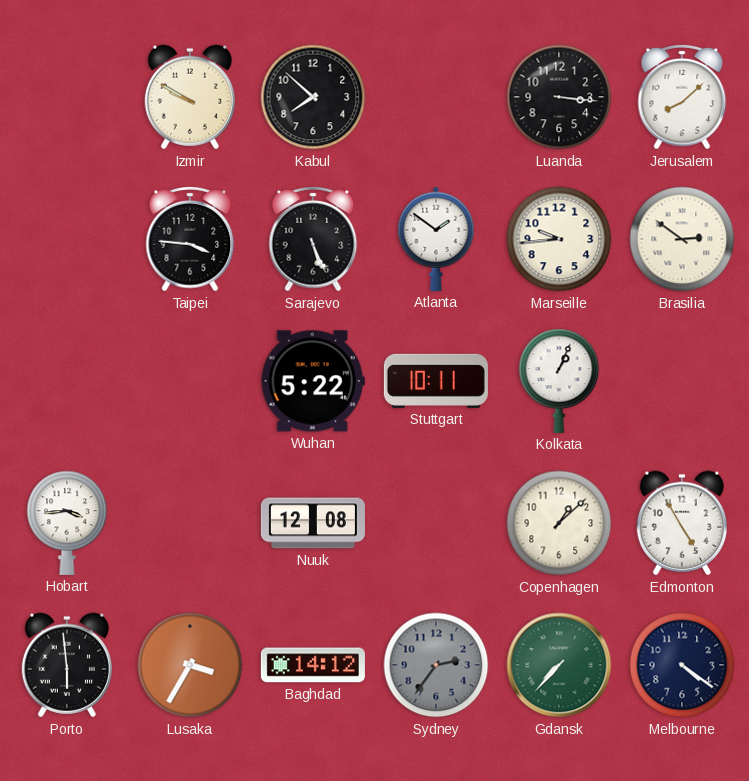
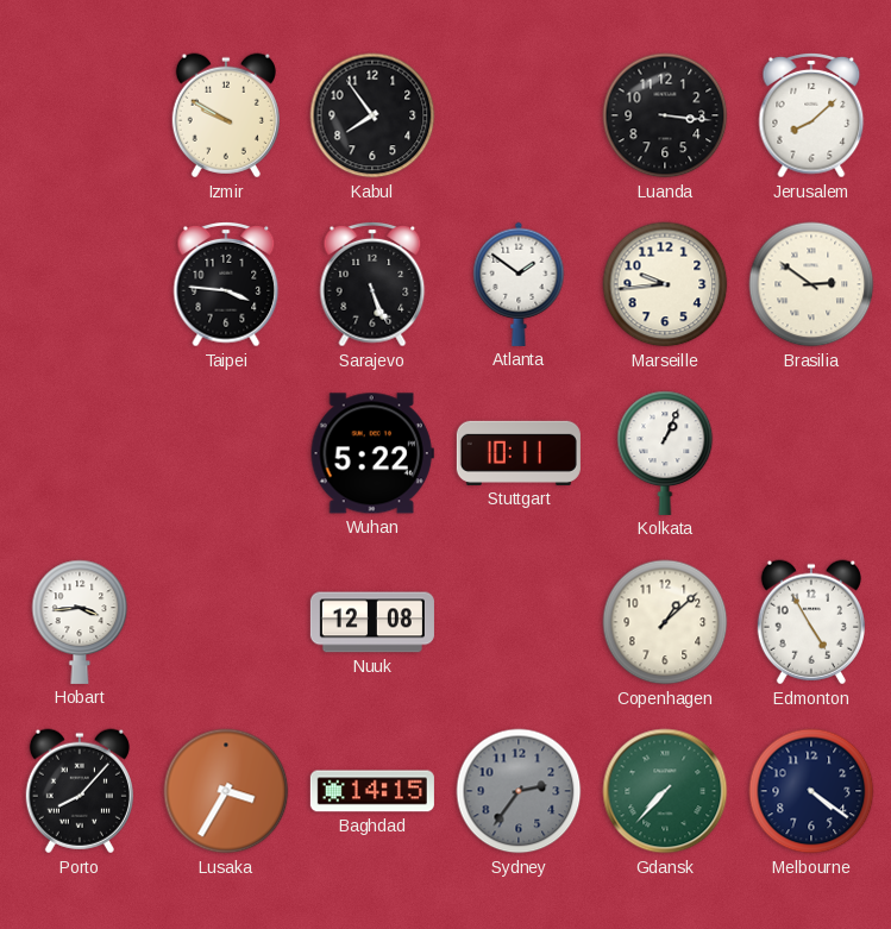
Kabul: 7:52 -> 7:54
Porto: 5:59 -> 8:07
Baghdad: 14:12 -> 14:15
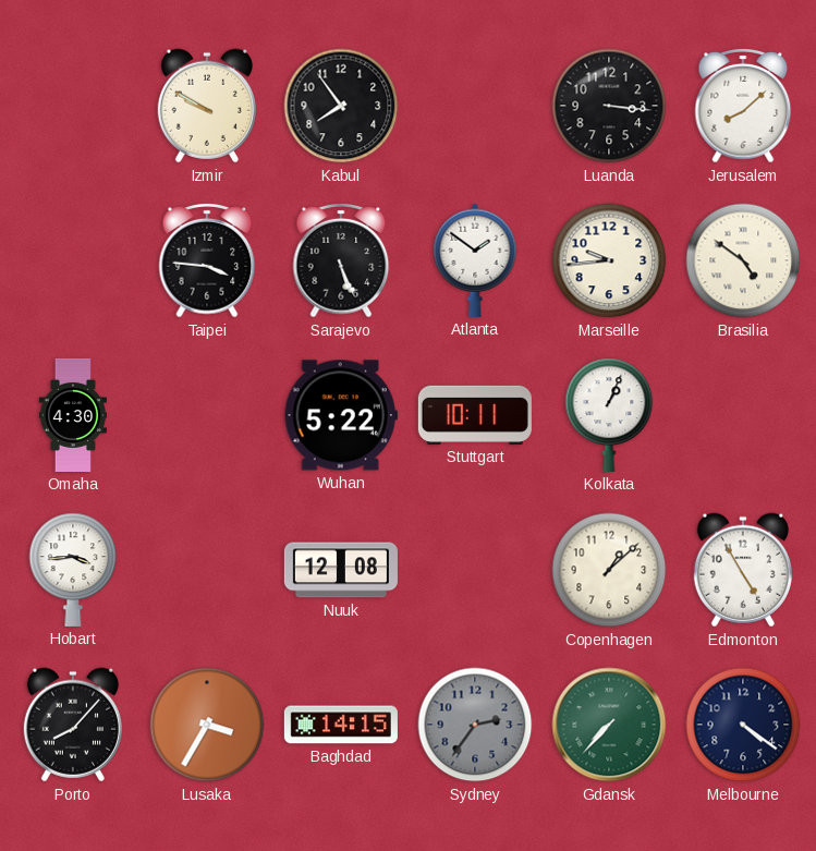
Brasilia: 2:51 -> 4:51
Omaha: none -> 4:30
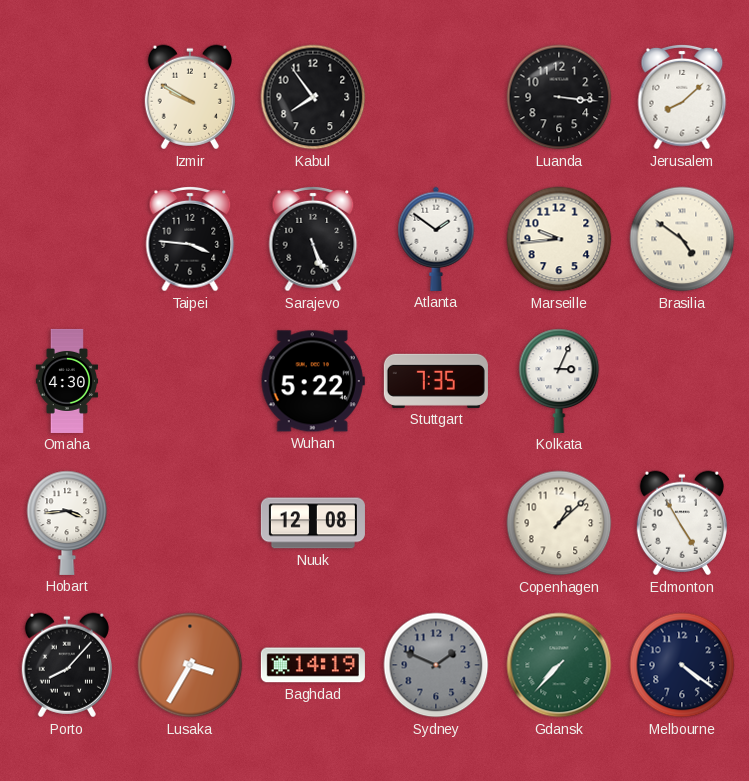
Stuttgart: 10:11 -> 7:35
Kolkata: 1:04 -> 3:04
Baghdad: 14:15 -> 14:19
Sydney: 2:36 -> 1:49
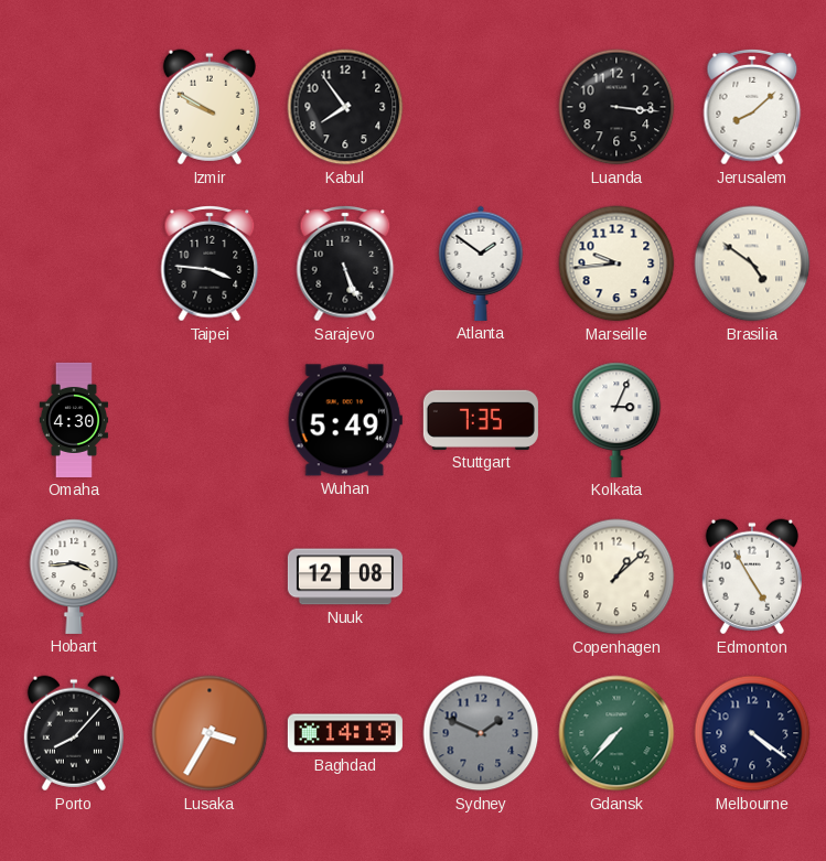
Wuhan: 5:22 -> 5:49
